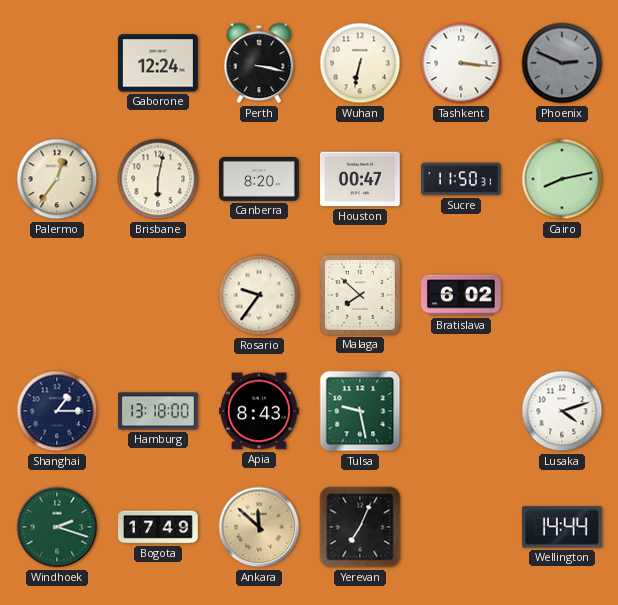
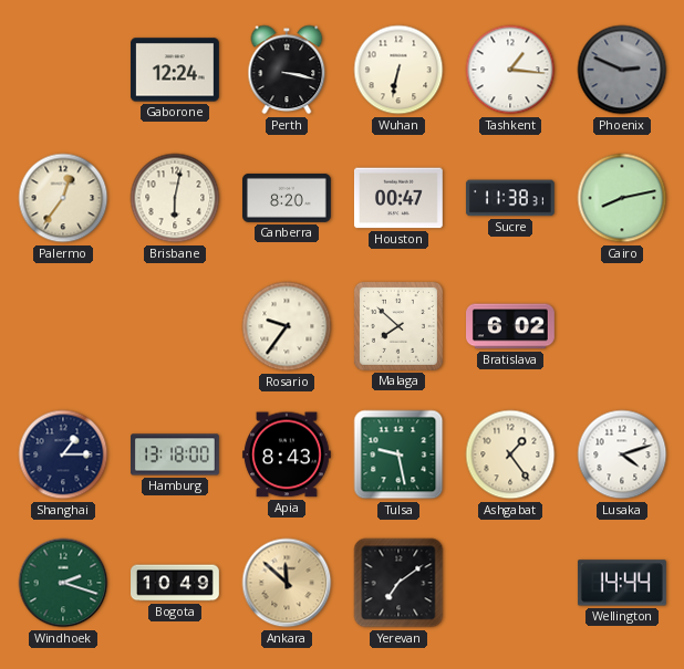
Tashkent: 3:16 -> 1:16
Sucre: 11:50 -> 11:38
Ashgabat: none -> 1:24
Bogota: 17:49 -> 10:49
Yerevan: 7:04 -> 7:09
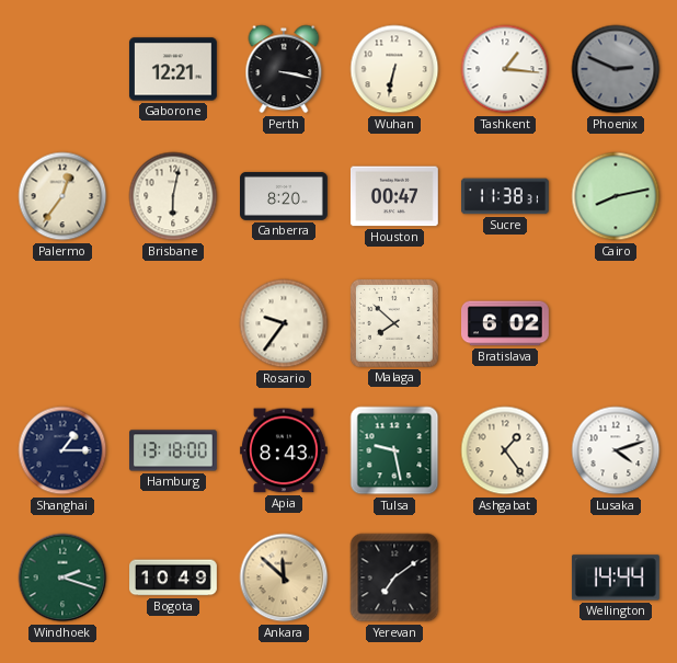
Gaborone: 12:24 -> 12:21
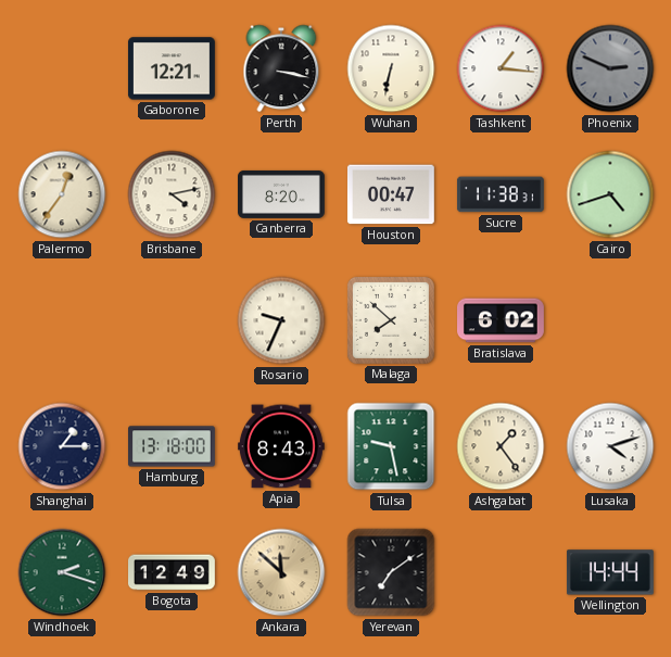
Brisbane: 6:02 -> 4:13
Cairo: 8:13 -> 4:42
Rosario: 9:36 -> 9:34
Bogota: 10:49 -> 12:49
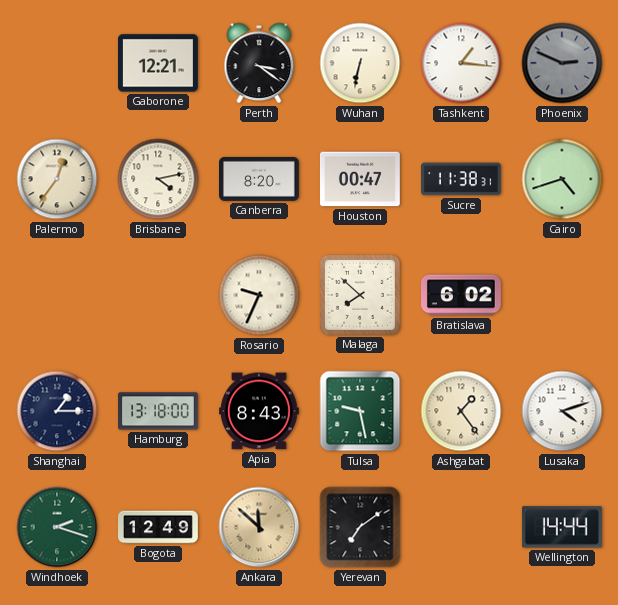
Perth: 3:17 -> 3:21
